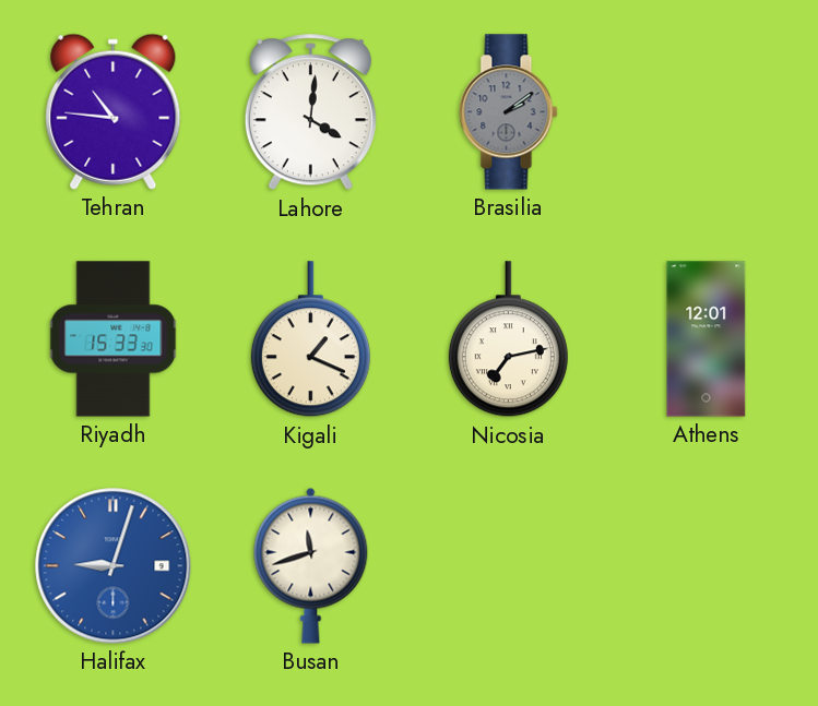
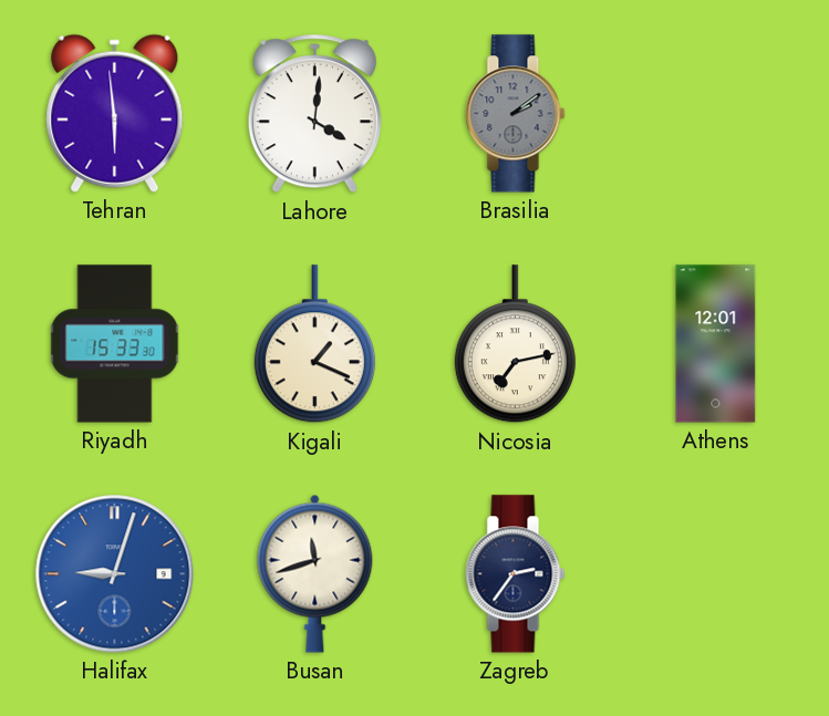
Tehran: 10:46 -> 5:59
Zagreb: none -> 2:36
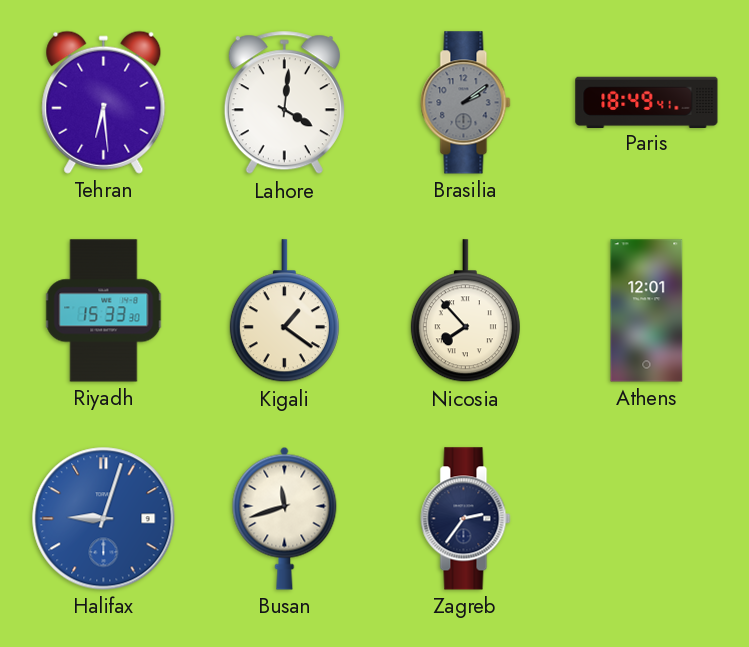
Tehran: 5:59 -> 6:29
Paris: none -> 18:49
Kigali: 1:19 -> 1:21
Nicosia: 7:13 -> 7:53
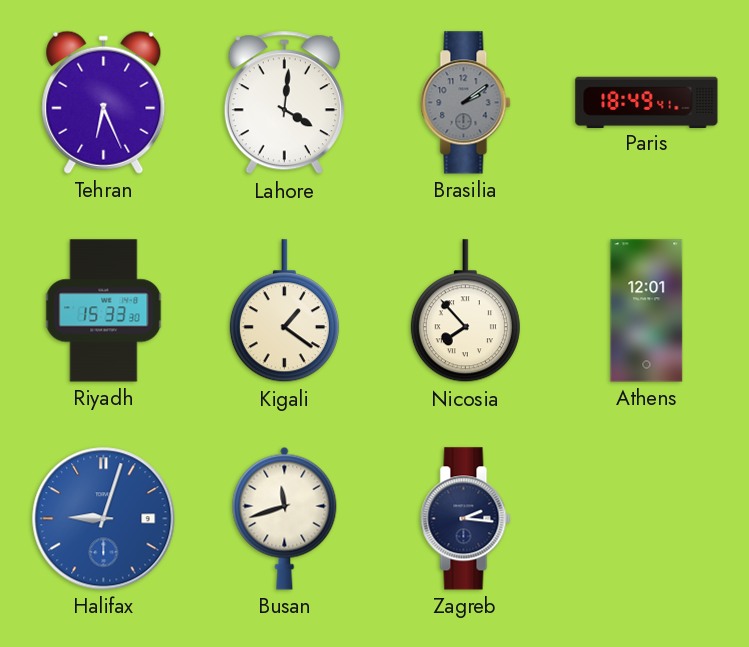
Tehran: 6:29 -> 6:26
Zagreb: 2:36 -> 2:16
